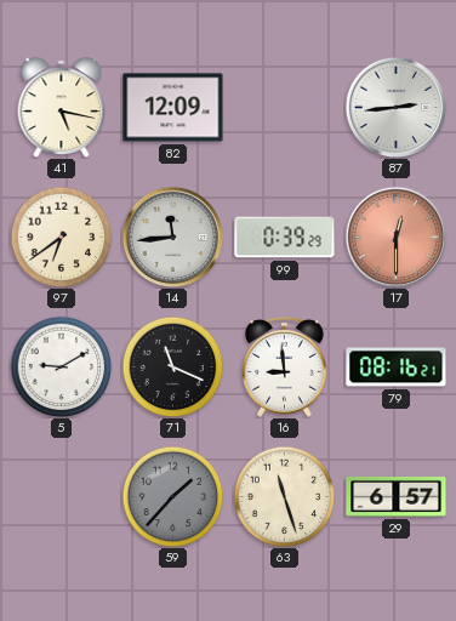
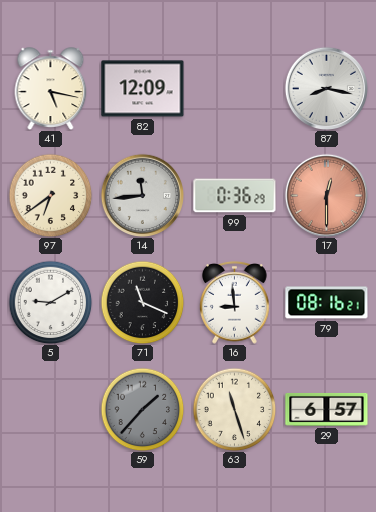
87: 2:44 -> 8:17
99: 0:39 -> 0:36
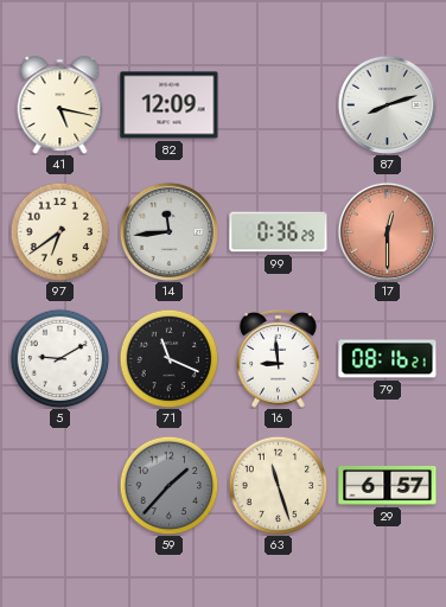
87: 8:17 -> 8:12
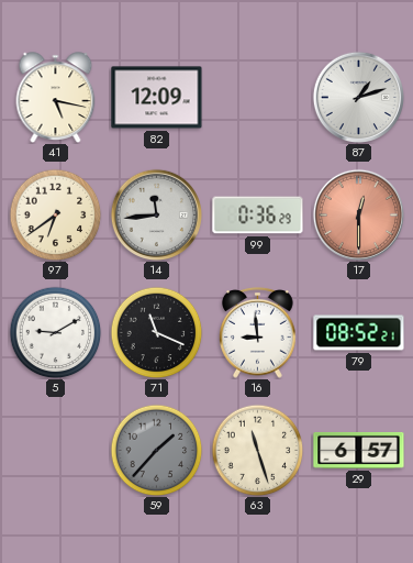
87: 8:12 -> 1:12
79: 08:16 -> 08:52
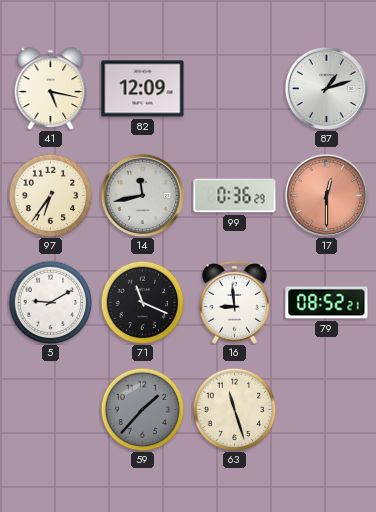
97: 6:39 -> 6:36
14: 11:44 -> 11:43
29: 6:57 -> none
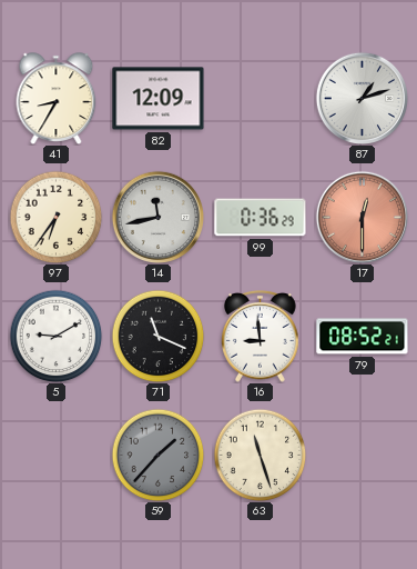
41: 5:17 -> 8:35
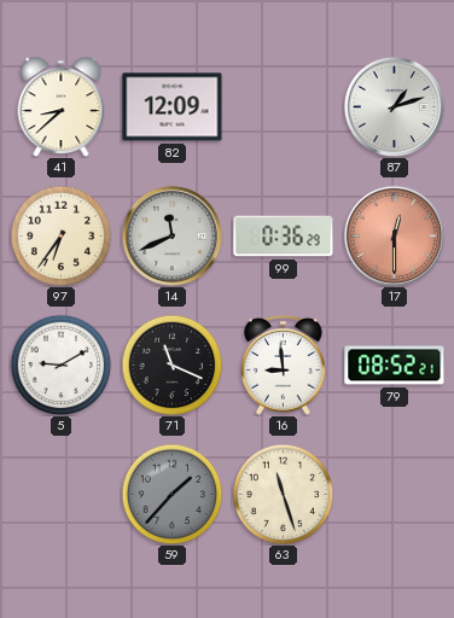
41: 8:35 -> 8:38
14: 11:43 -> 11:41
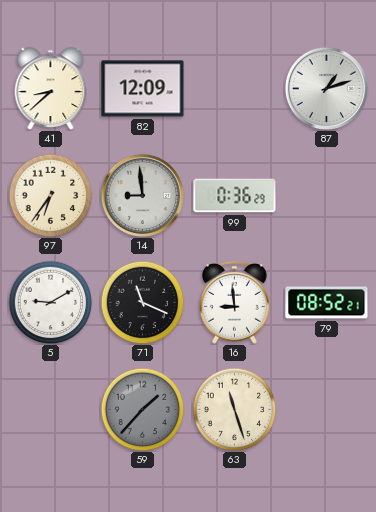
14: 11:41 -> 8:59
17: 12:30 -> none
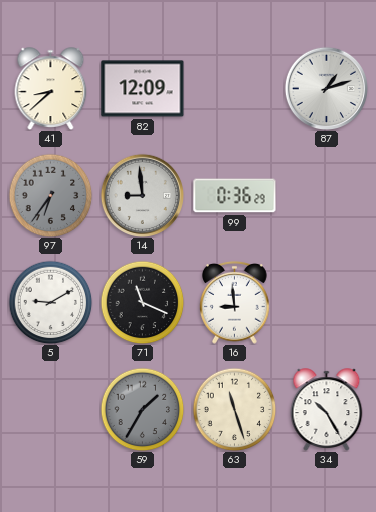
97 dial: cream -> grey
79: 08:52 -> none
59: 1:37 -> 1:35
34: none -> 10:25
